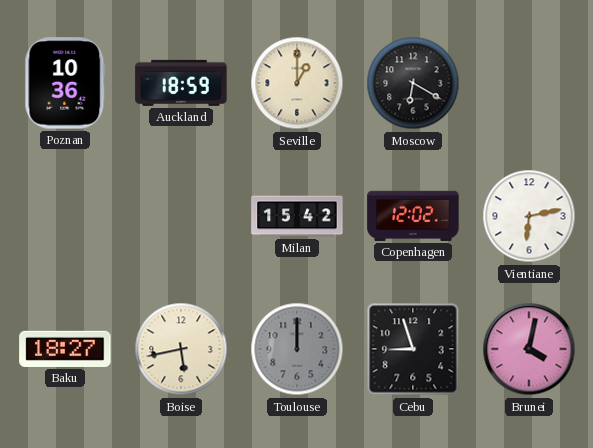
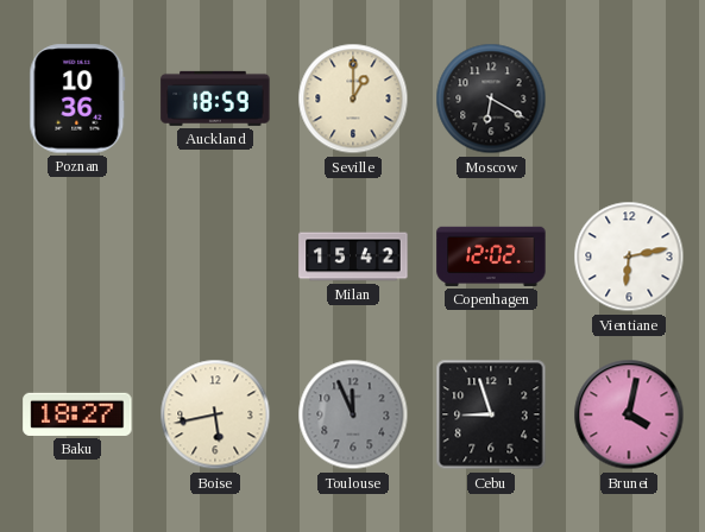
Toulouse: 12:00 -> 11:56
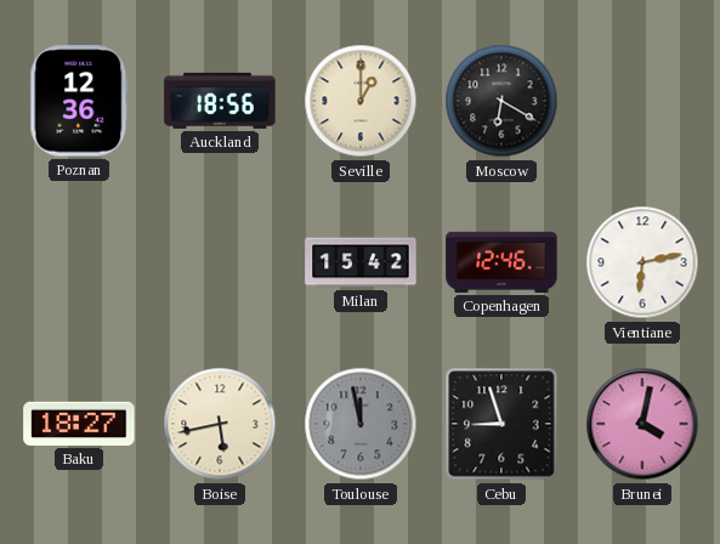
Poznan: 10:36 -> 12:36
Auckland: 18:59 -> 18:56
Copenhagen: 12:02 -> 12:46
Toulouse: 11:56 -> 11:58
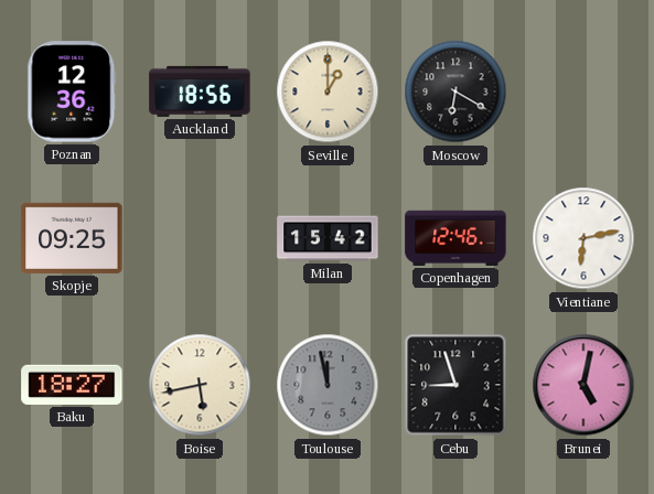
Skopje: none -> 09:25
Brunei: 4:02 -> 5:02
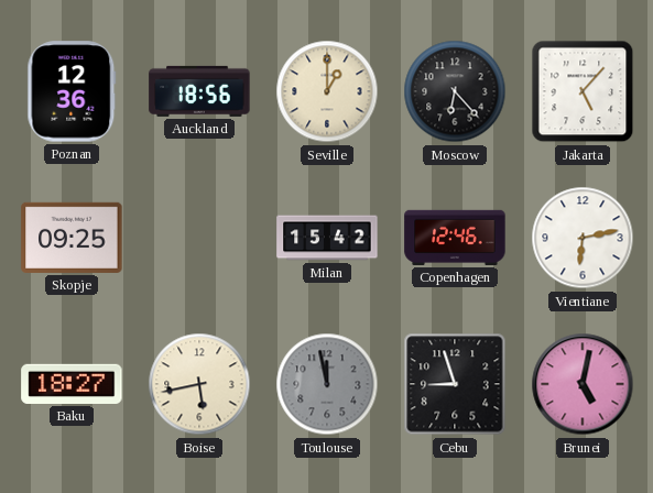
Moscow: 6:20 -> 6:23
Jakarta: none -> 5:07
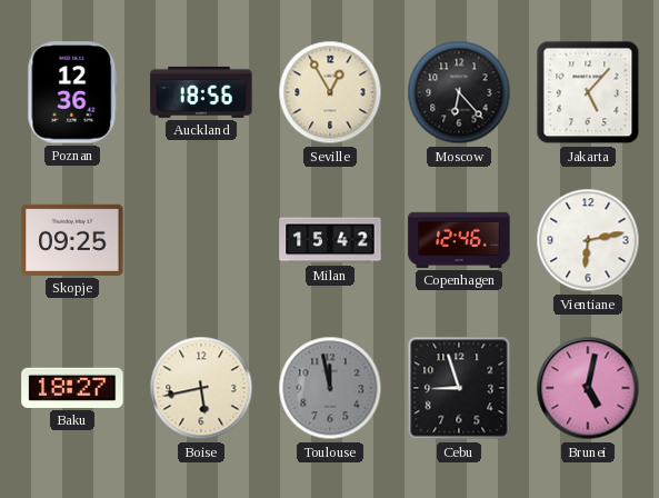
Seville: 1:00 -> 12:55
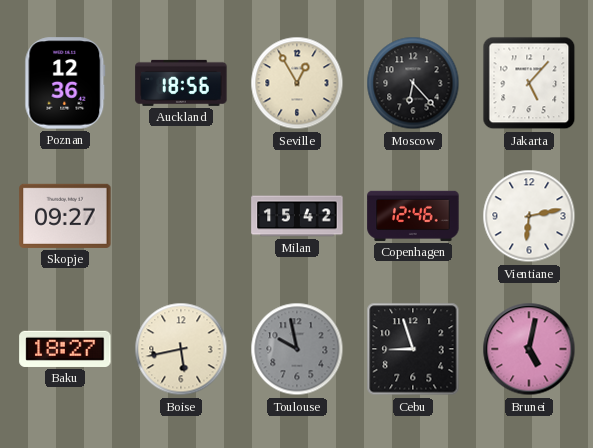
Skopje: 09:25 -> 09:27
Toulouse: 11:58 -> 9:58
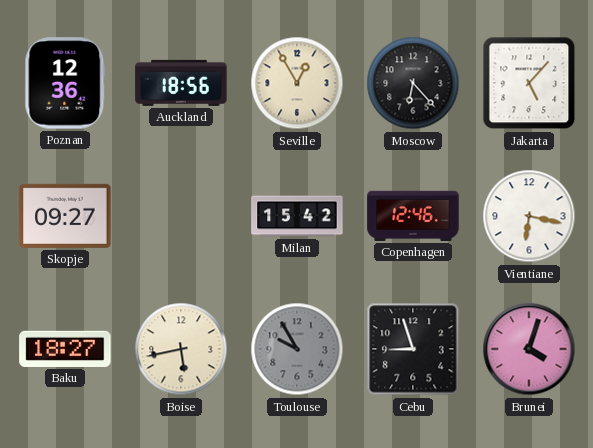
Vientiane: 6:13 -> 6:17
Toulouse: 9:58 -> 9:55
Brunei: 5:02 -> 4:03
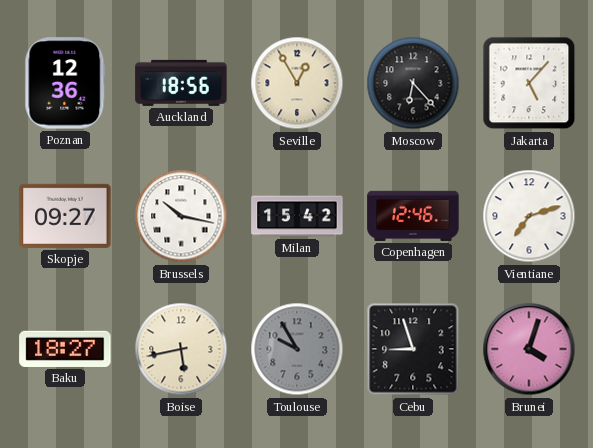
Brussels: none -> 10:17
Vientiane: 6:17 -> 7:12
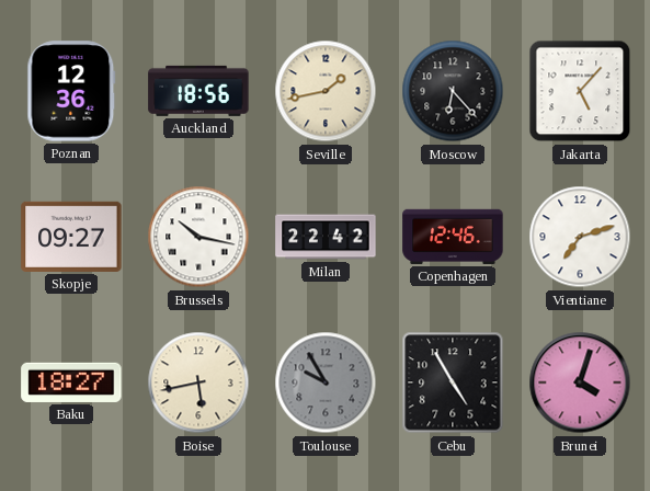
Seville: 12:55 -> 1:43
Milan: 15:42 -> 22:42
Cebu: 8:57 -> 4:55
